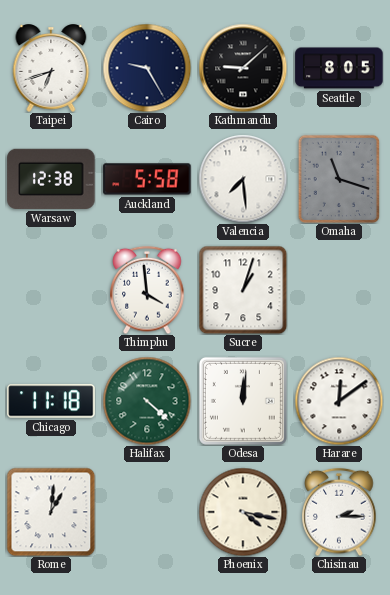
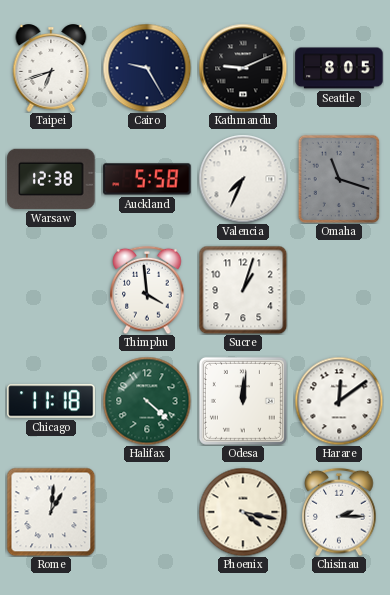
Kathmandu: 9:08 -> 9:11
Valencia: 7:29 -> 7:34
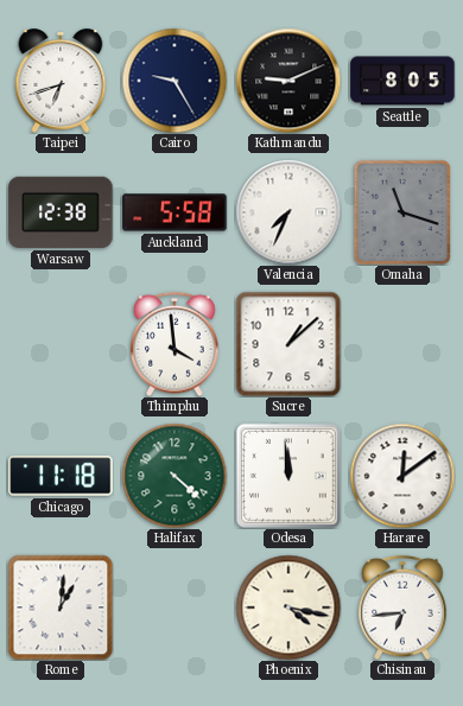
Sucre: 1:03 -> 1:08
Odesa: 12:01 -> 11:59
Chisinau: 2:15 -> 6:44
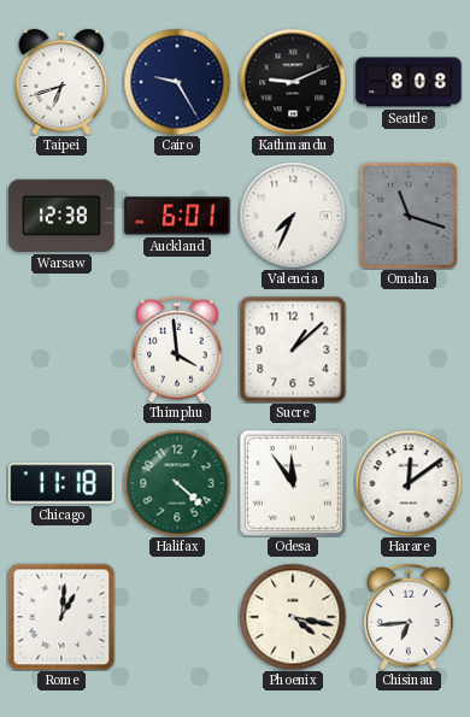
Seattle: 8:05 -> 8:08
Auckland: 5:58 -> 6:01
Odesa: 11:59 -> 11:54
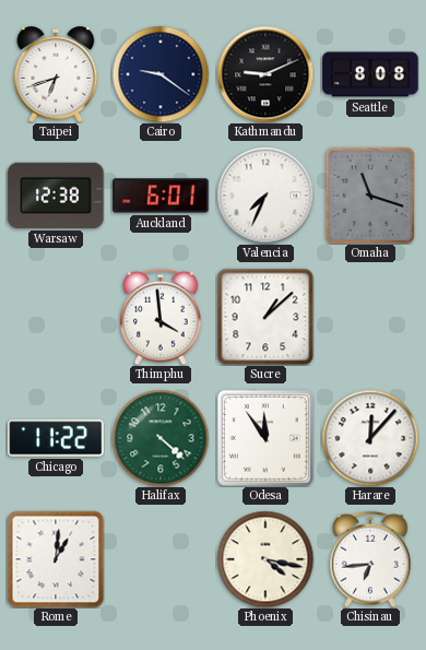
Cairo: 9:25 -> 9:21
Chicago: 11:18 -> 11:22
Harare: 12:09 -> 12:07
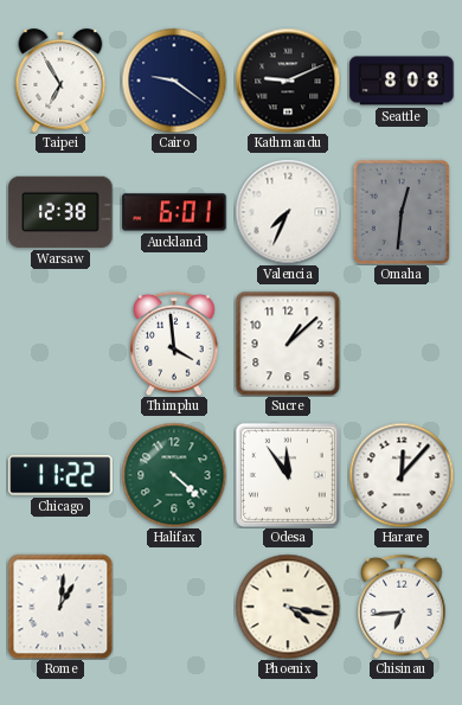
Taipei: 6:42 -> 6:55
Omaha: 11:18 -> 12:31
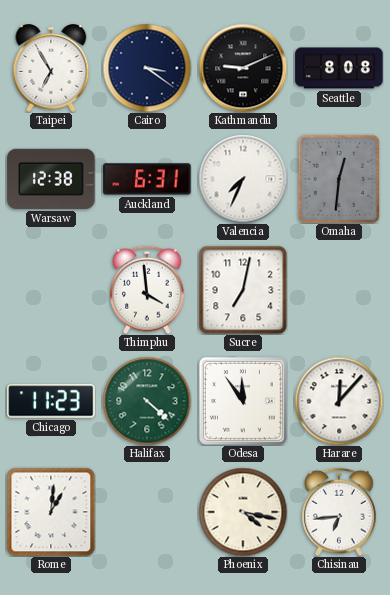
Cairo: 9:21 -> 3:21
Auckland: 6:01 -> 6:31
Sucre: 1:08 -> 7:02
Chicago: 11:22 -> 11:23
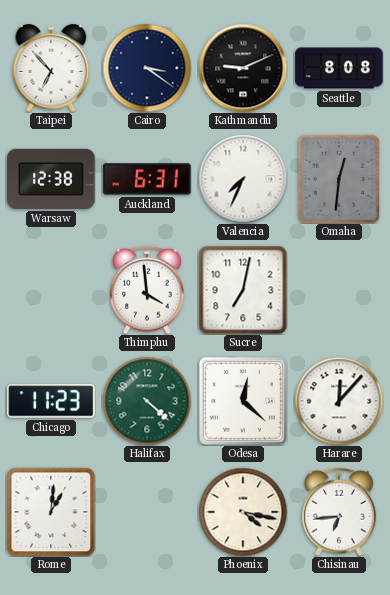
Taipei: 6:55 -> 6:53
Odesa: 11:54 -> 12:22
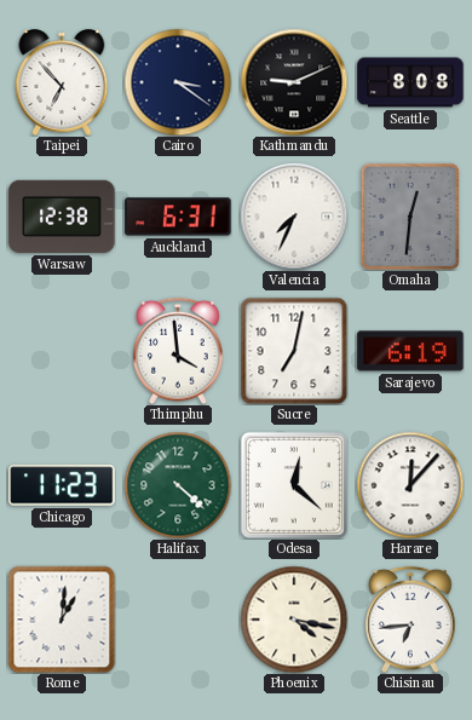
Sarajevo: none -> 6:19
